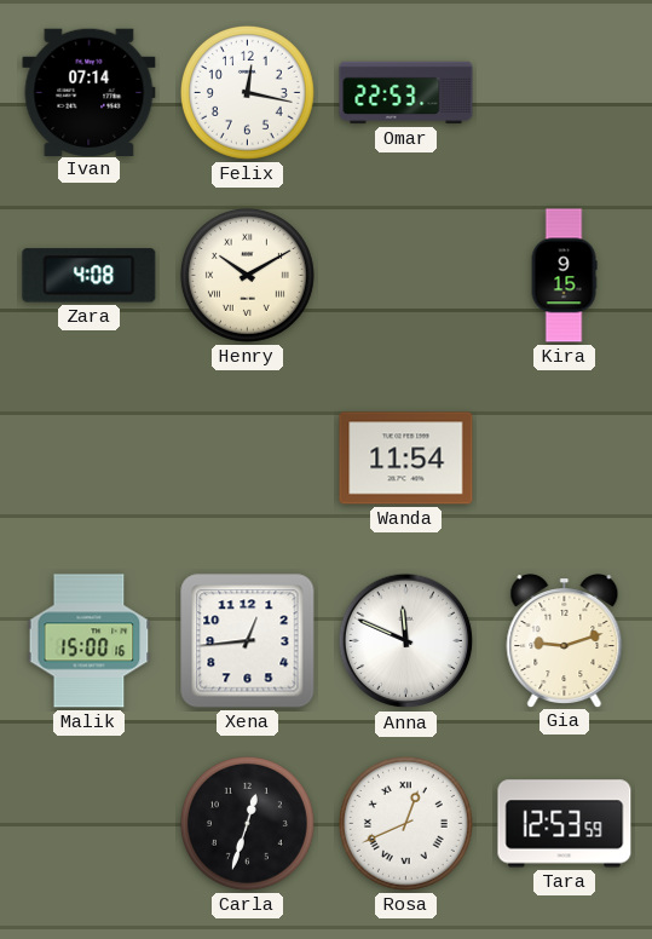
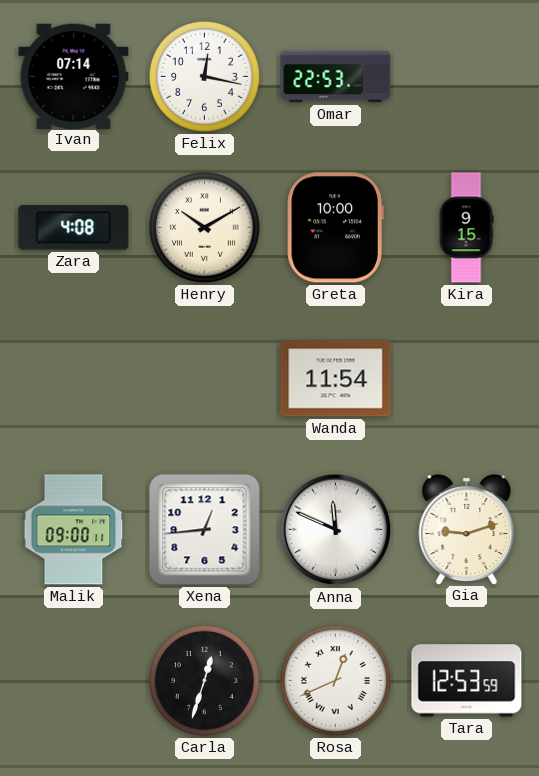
Greta: none -> 10:00
Malik: 15:00 -> 09:00
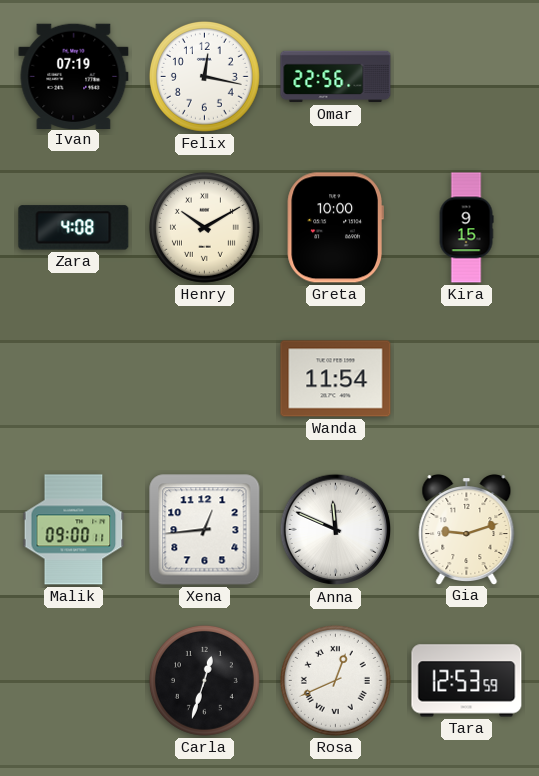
Ivan: 07:14 -> 07:19
Omar: 22:53 -> 22:56
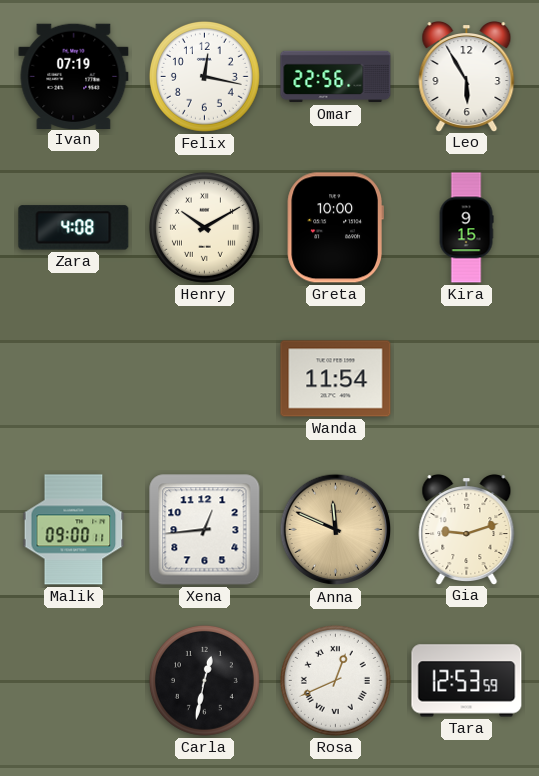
Leo: none -> 5:55
Anna dial: white -> champagne
Carla: 12:33 -> 12:32
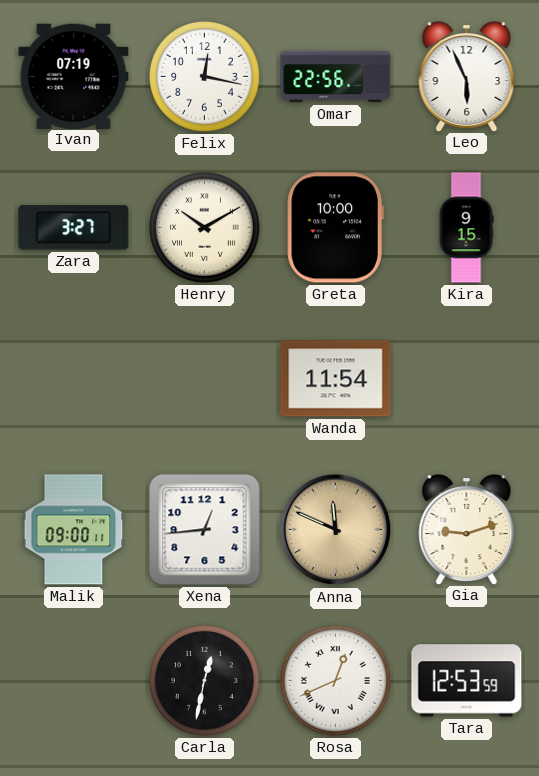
Leo: 5:55 -> 5:56
Zara: 4:08 -> 3:27
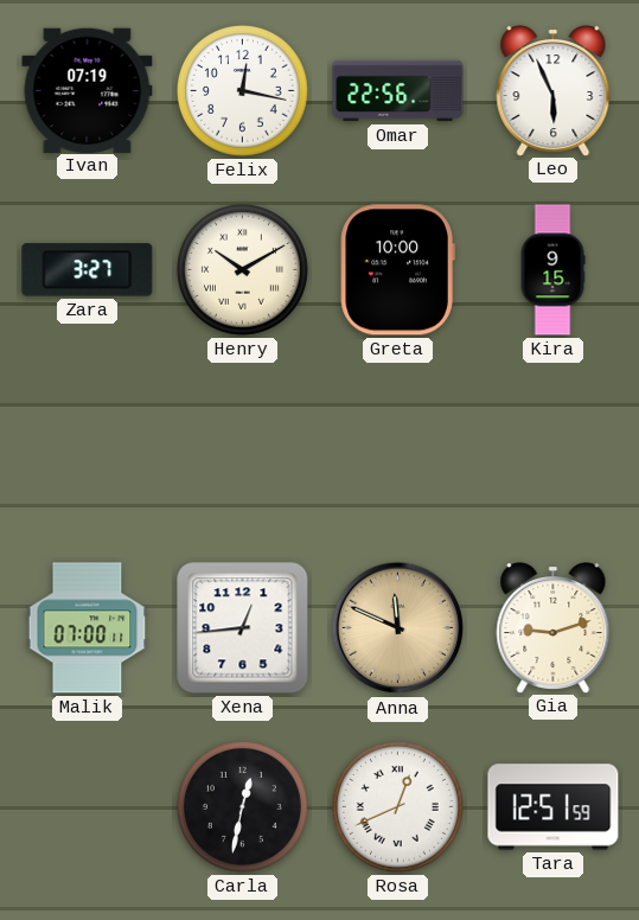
Wanda: 11:54 -> none
Malik: 09:00 -> 07:00
Tara: 12:53 -> 12:51
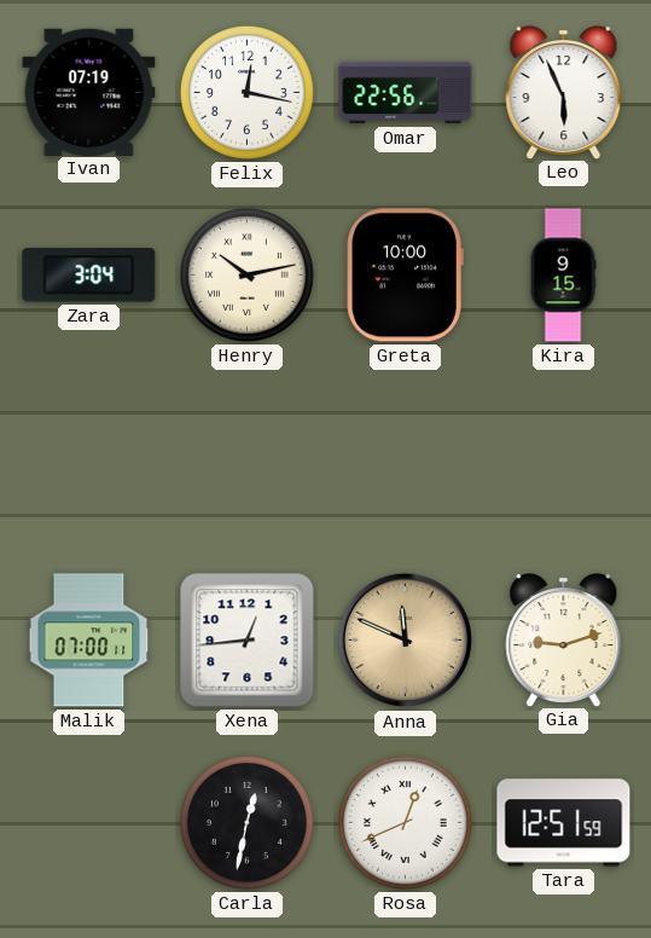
Zara: 3:27 -> 3:04
Henry: 10:10 -> 10:13
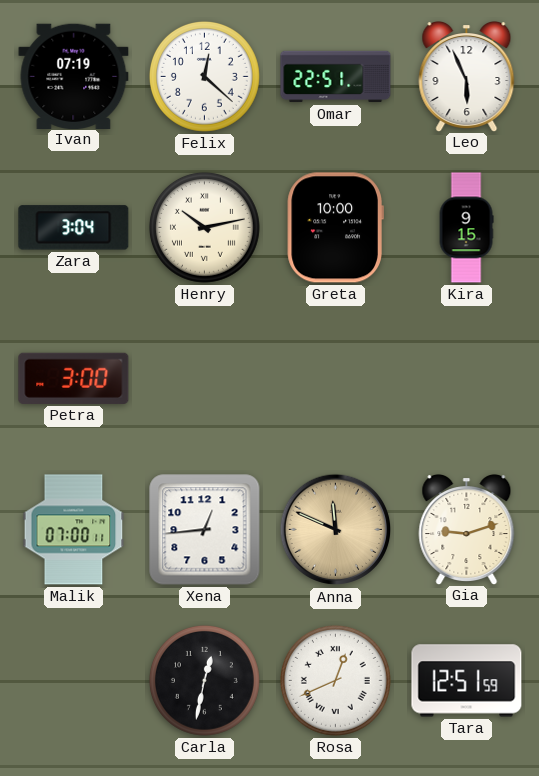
Felix: 12:17 -> 12:22
Omar: 22:56 -> 22:51
Petra: none -> 3:00
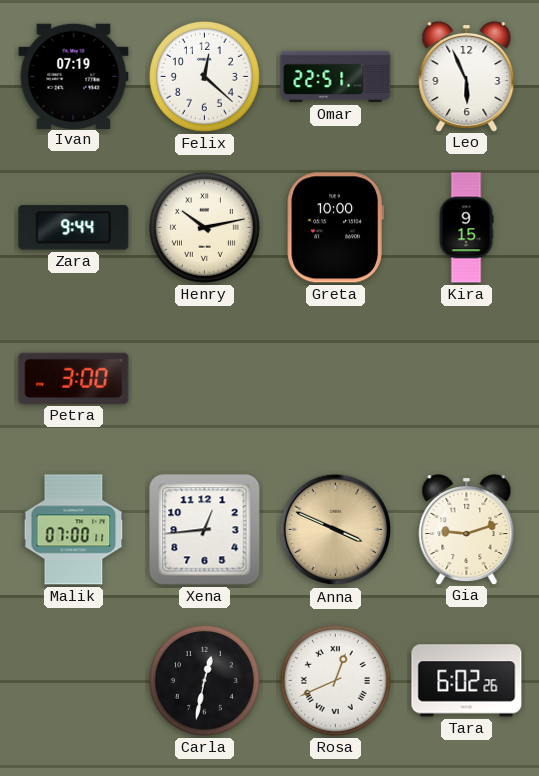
Zara: 3:04 -> 9:44
Anna: 11:49 -> 3:49
Tara: 12:51 -> 6:02
